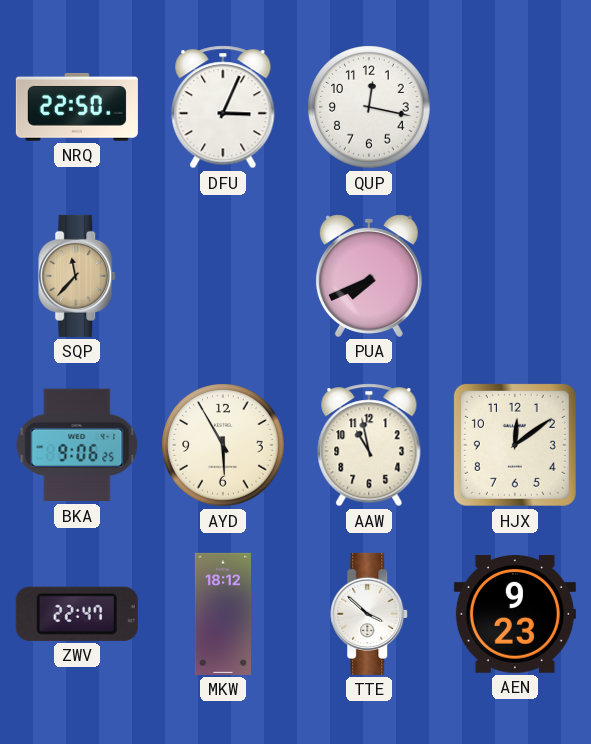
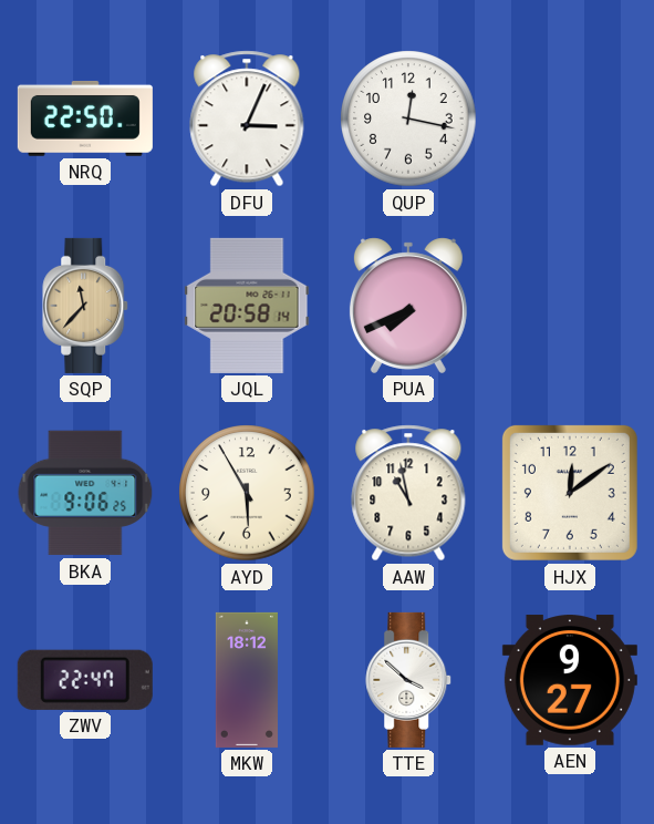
JQL: none -> 20:58
AEN: 9:23 -> 9:27
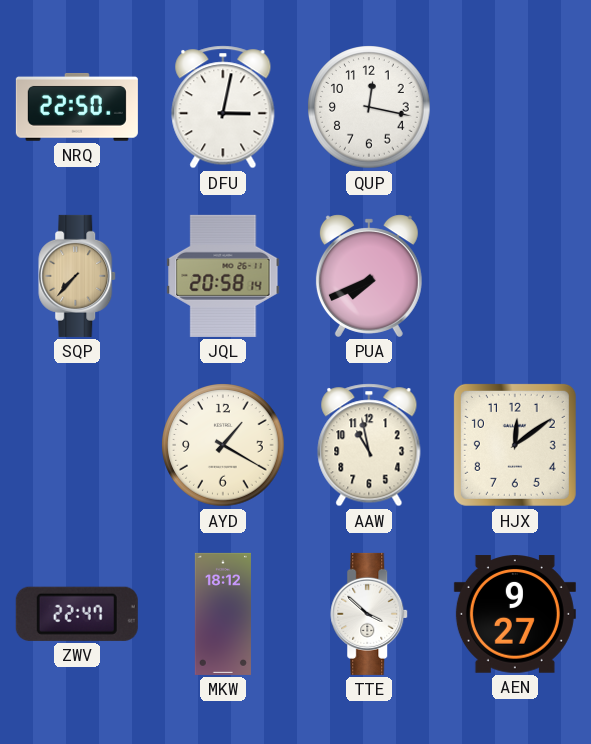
DFU: 3:04 -> 3:02
SQP: 11:37 -> 7:37
BKA: 9:06 -> none
AYD: 5:55 -> 1:20
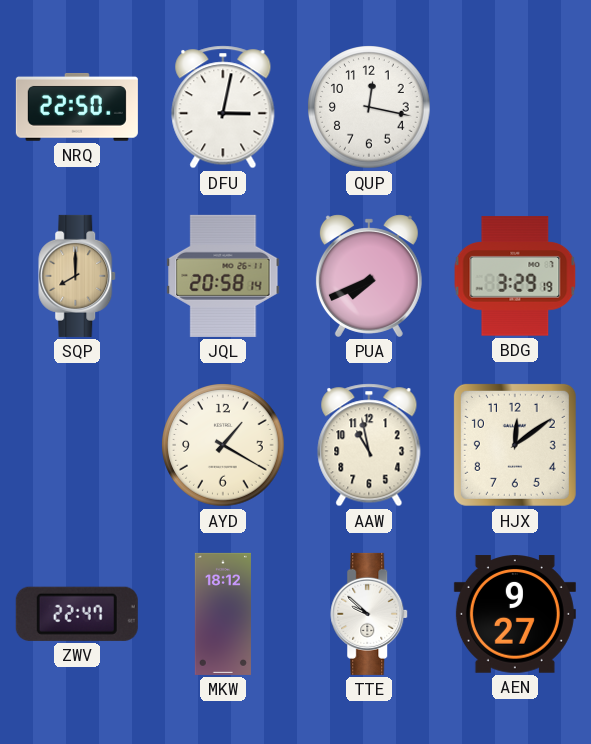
SQP: 7:37 -> 8:00
BDG: none -> 3:29
TTE: 3:52 -> 9:52
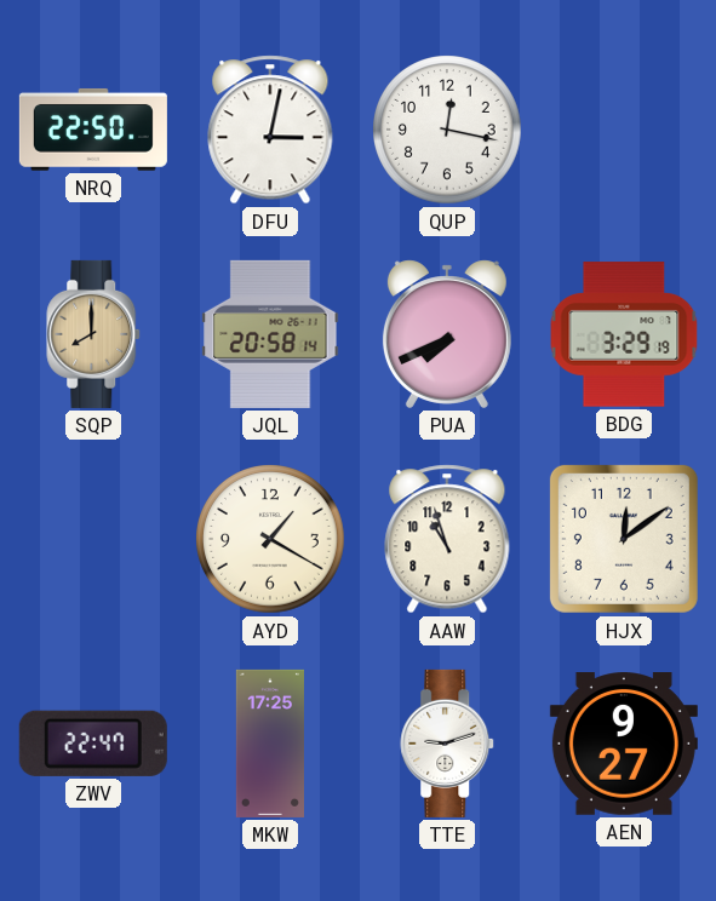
AAW: 10:58 -> 10:57
MKW: 18:12 -> 17:25
TTE: 9:52 -> 9:12
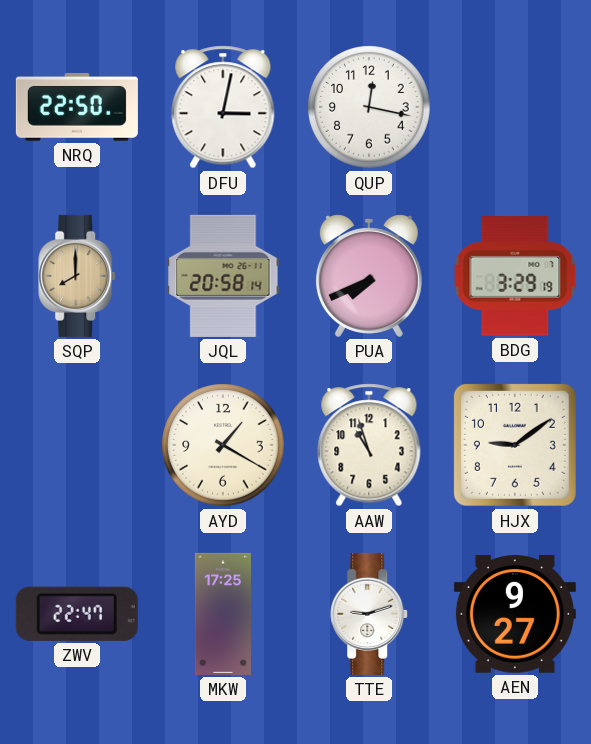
HJX: 12:09 -> 9:09
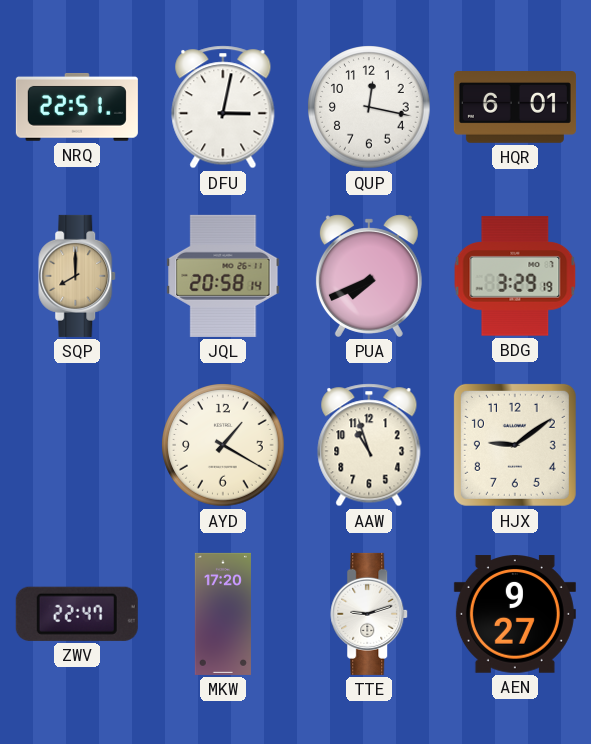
NRQ: 22:50 -> 22:51
HQR: none -> 6:01
MKW: 17:25 -> 17:20
